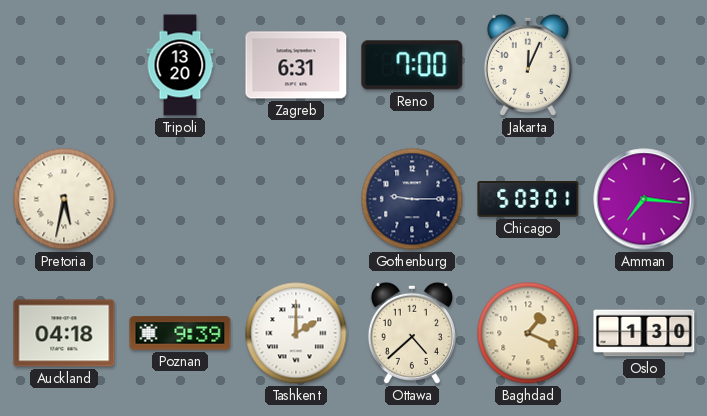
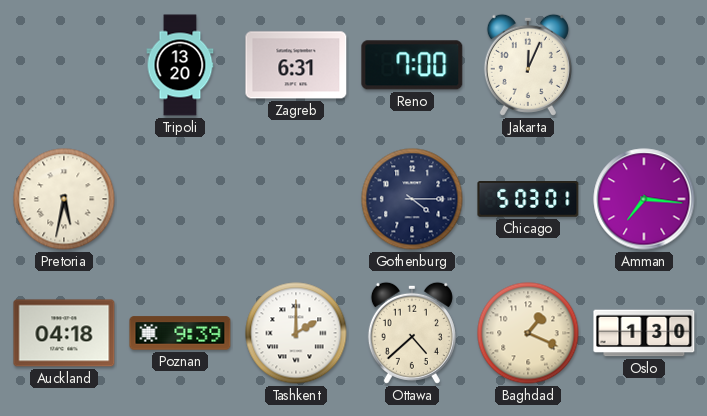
Gothenburg: 9:15 -> 4:15
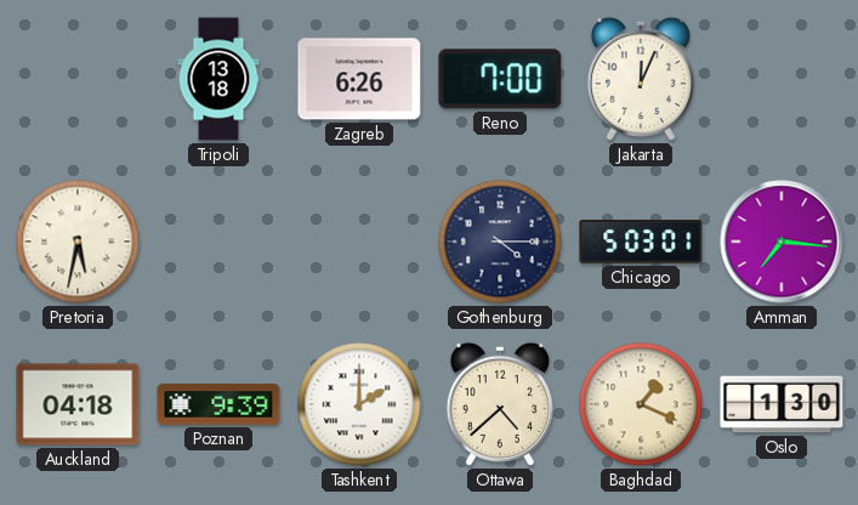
Tripoli: 13:20 -> 13:18
Zagreb: 6:31 -> 6:26
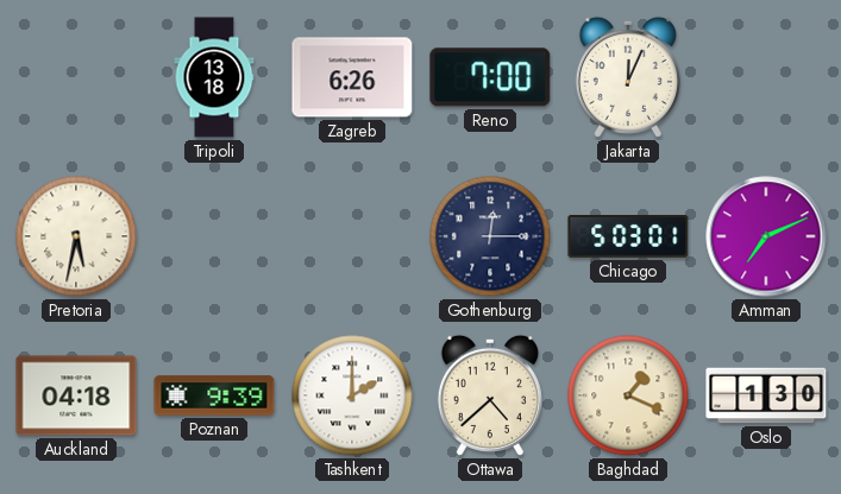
Gothenburg: 4:15 -> 12:15
Amman: 7:16 -> 7:11
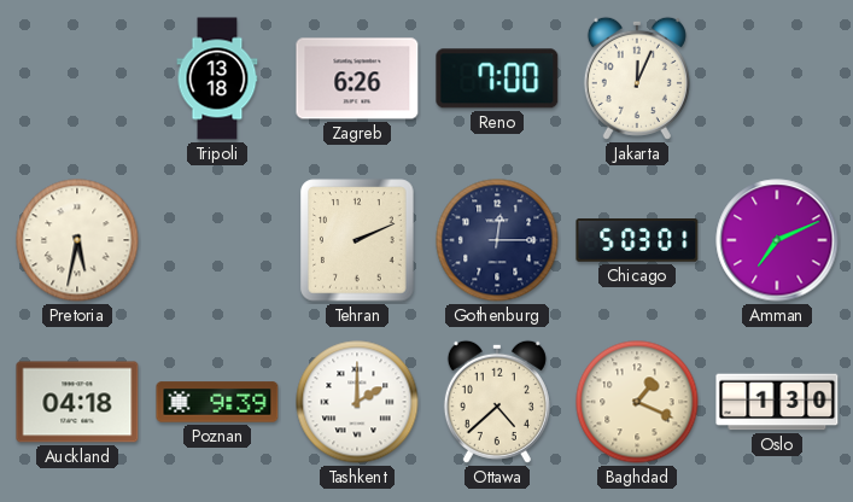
Tehran: none -> 2:11
